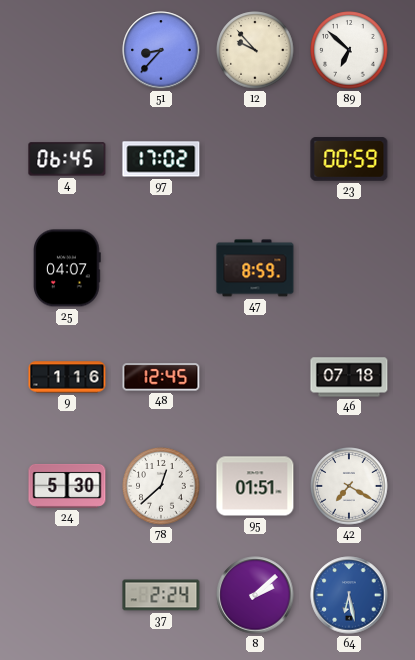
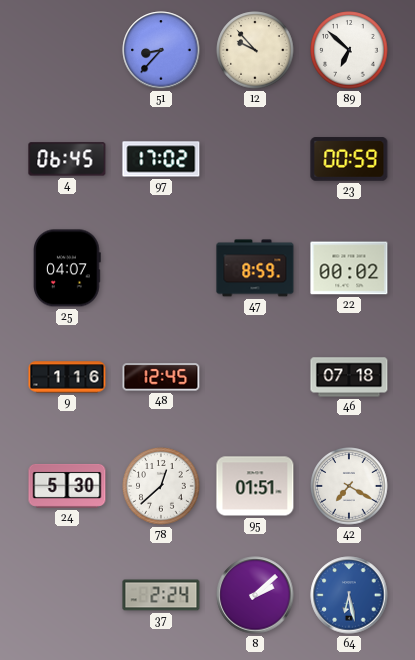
22: none -> 00:02
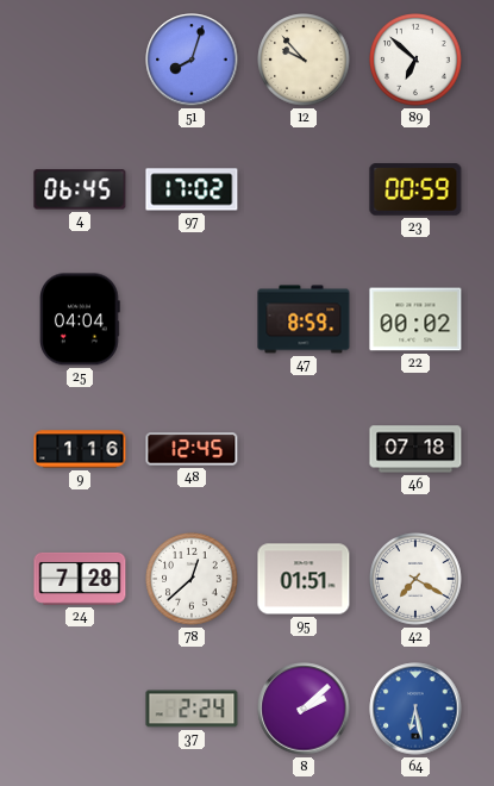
51: 8:37 -> 8:03
25: 04:07 -> 04:04
24: 5:30 -> 7:28
